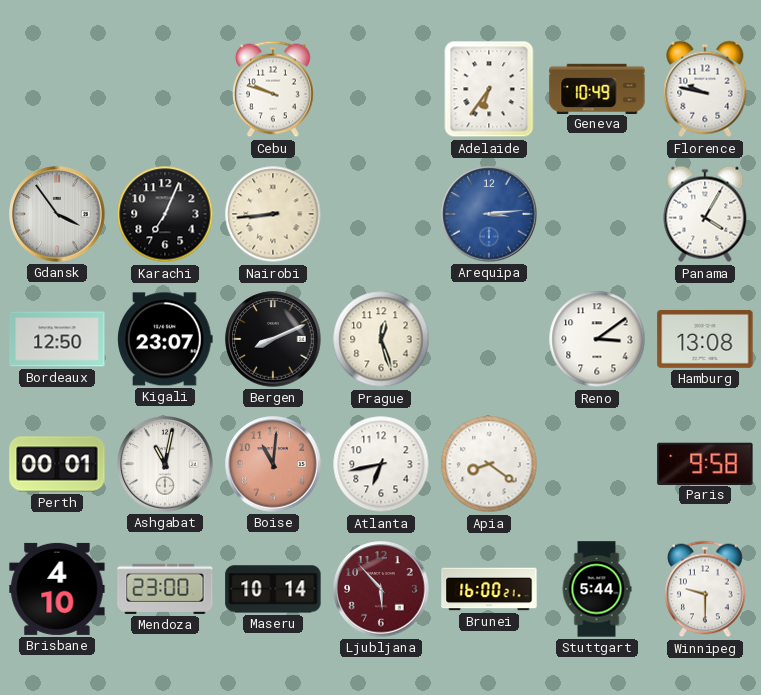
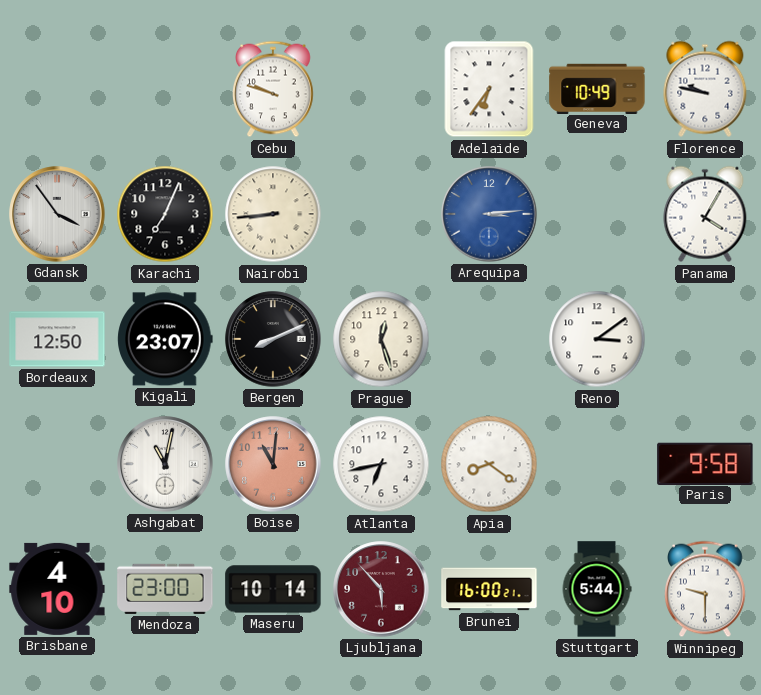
Hamburg: 13:08 -> none
Perth: 00:01 -> none
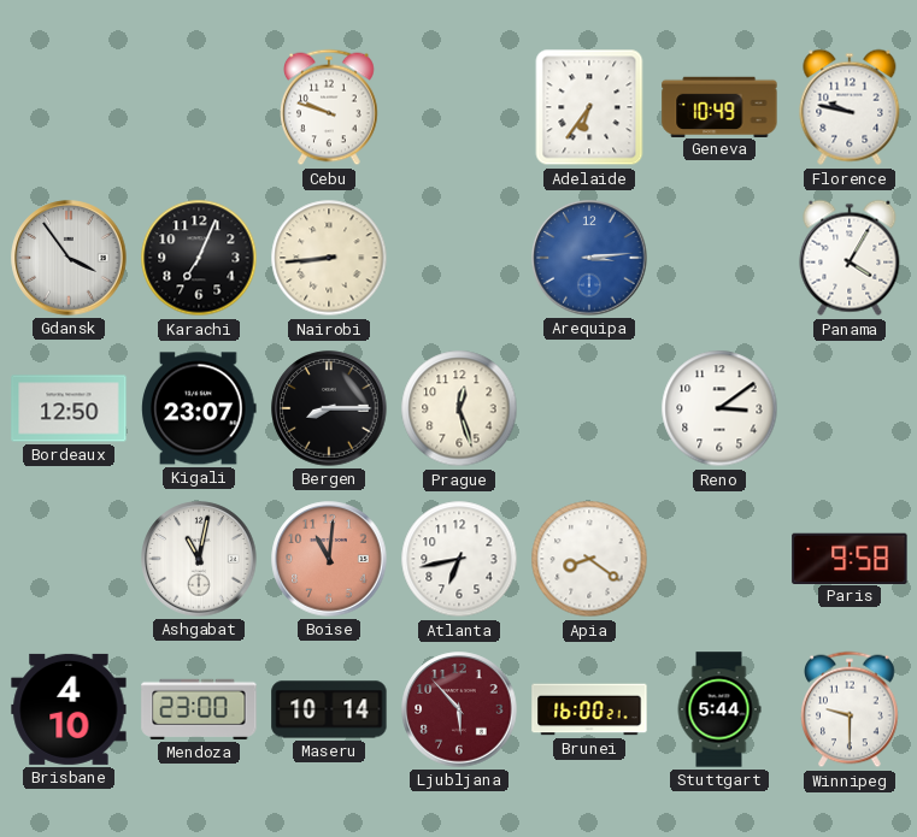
Bergen: 8:11 -> 8:15
